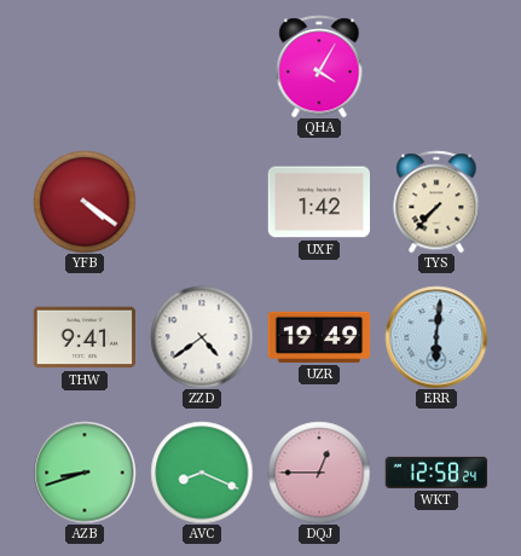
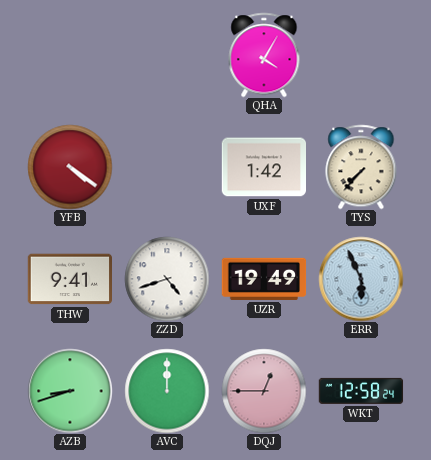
ZZD: 4:39 -> 4:42
ERR: 6:01 -> 5:56
AVC: 8:19 -> 12:00
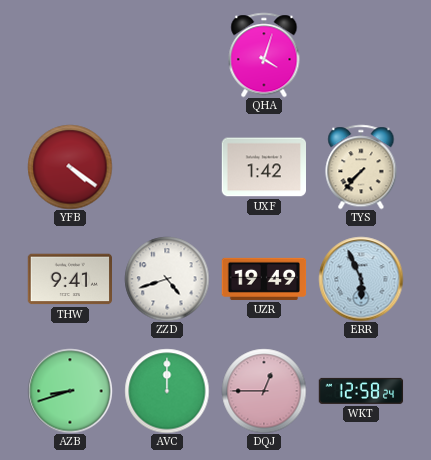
QHA: 4:05 -> 4:03
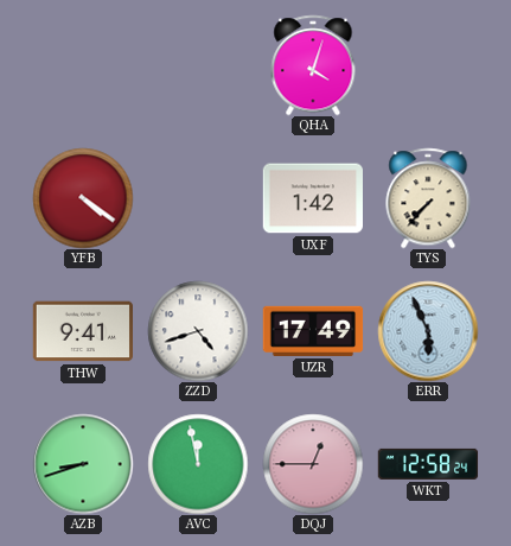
UZR: 19:49 -> 17:49
AVC: 12:00 -> 11:58
